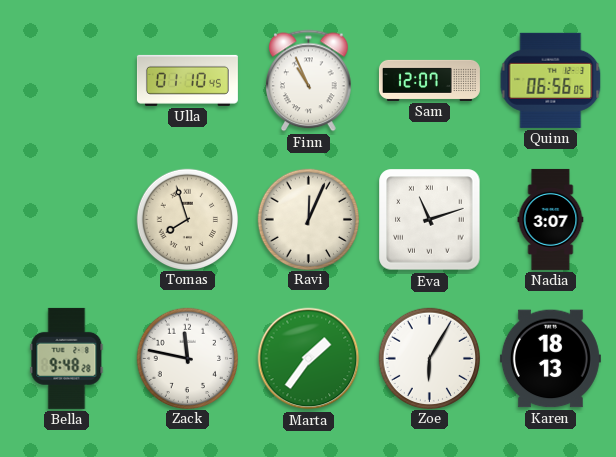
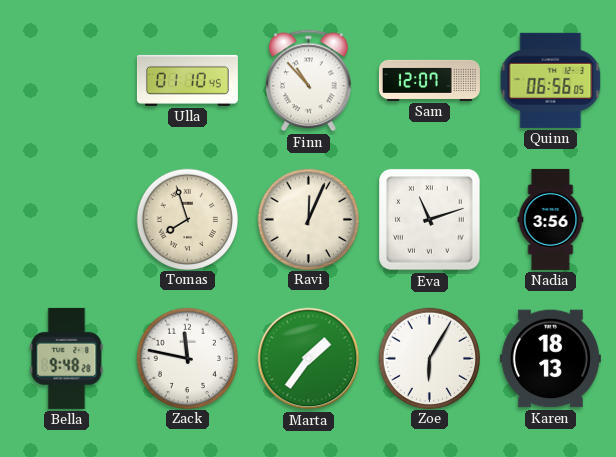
Finn: 10:56 -> 10:53
Nadia: 3:07 -> 3:56
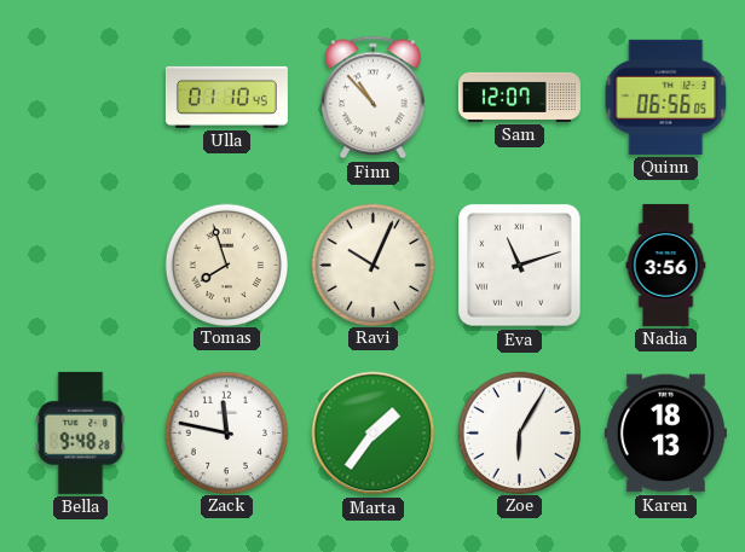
Ravi: 12:04 -> 10:04
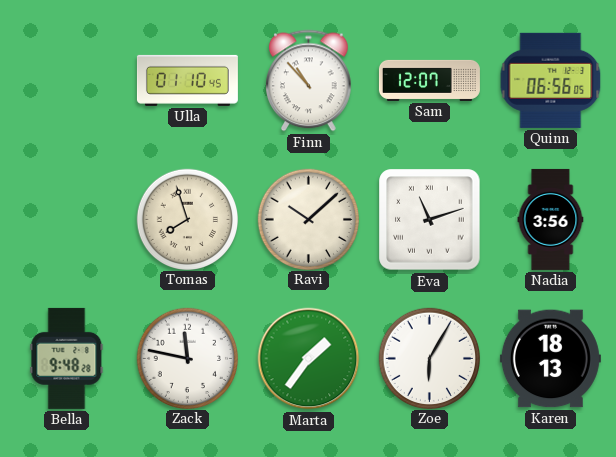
Ravi: 10:04 -> 10:08
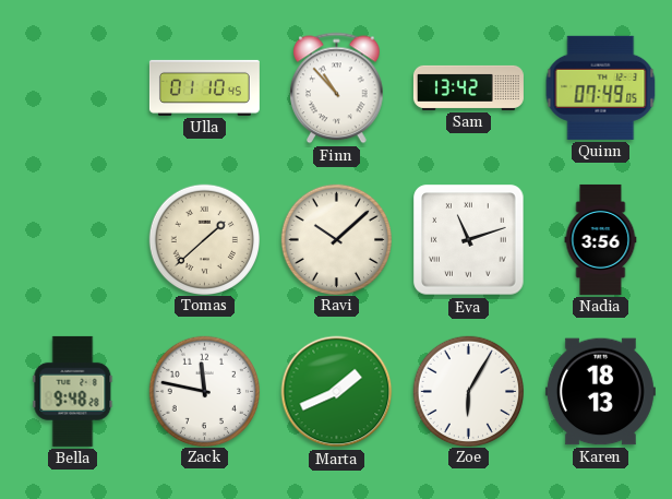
Sam: 12:07 -> 13:42
Quinn: 06:56 -> 07:49
Tomas: 7:57 -> 1:38
Marta: 1:36 -> 1:41
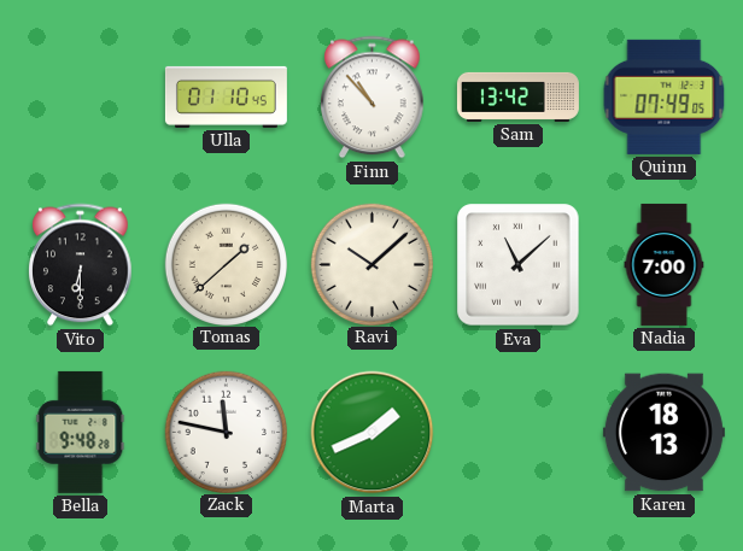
Vito: none -> 6:30
Eva: 11:12 -> 11:08
Nadia: 3:56 -> 7:00
Zoe: 6:05 -> none
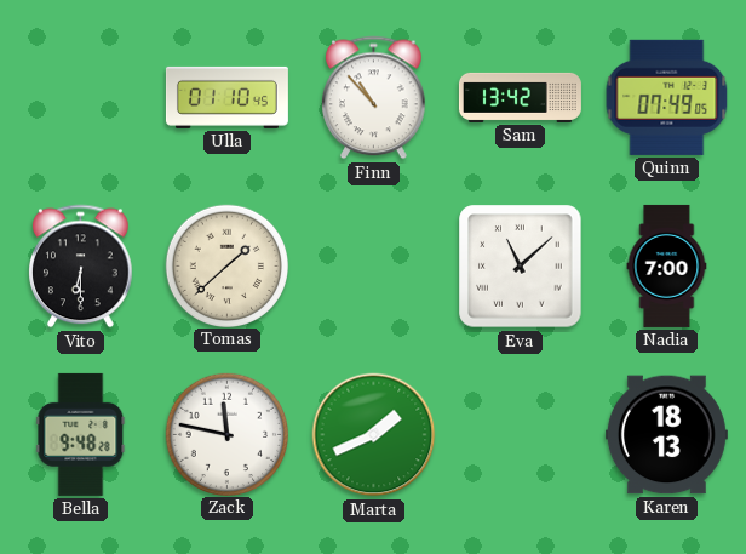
Ravi: 10:08 -> none
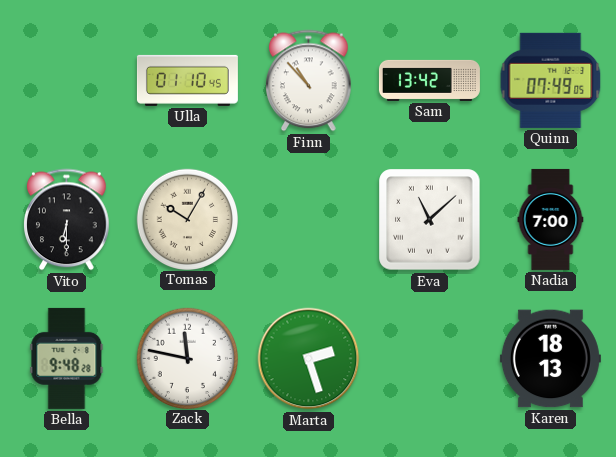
Tomas: 1:38 -> 10:05
Marta: 1:41 -> 2:27
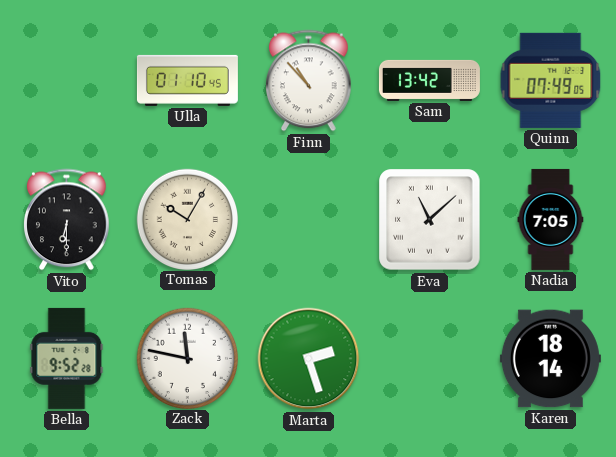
Nadia: 7:00 -> 7:05
Bella: 9:48 -> 9:52
Karen: 18:13 -> 18:14
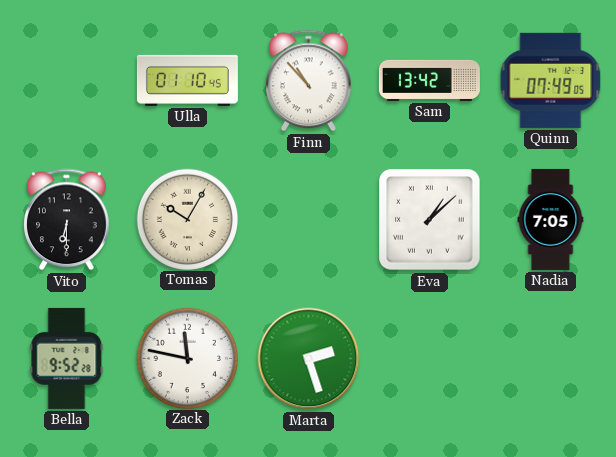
Eva: 11:08 -> 1:08
Karen: 18:14 -> none
